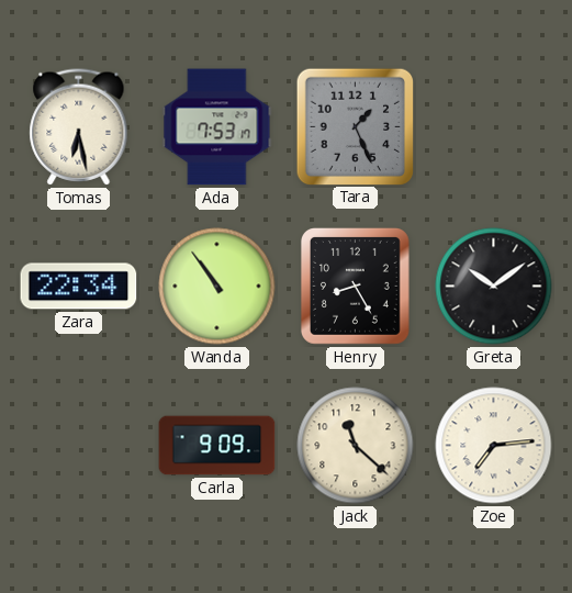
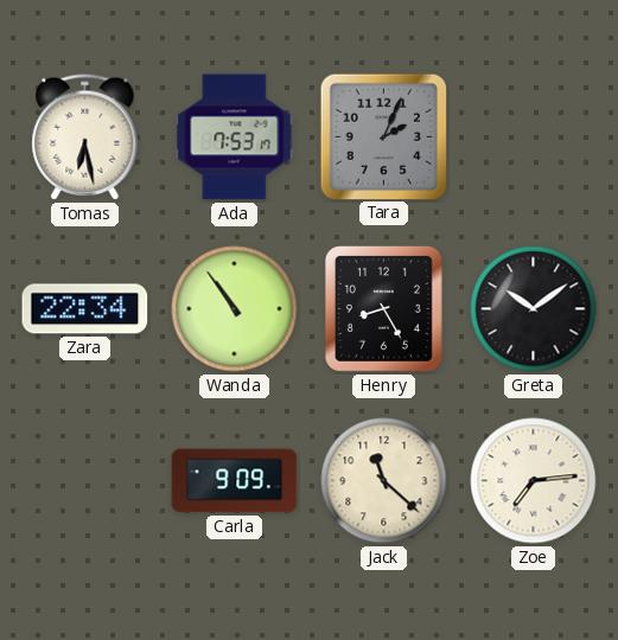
Tara: 1:26 -> 2:04
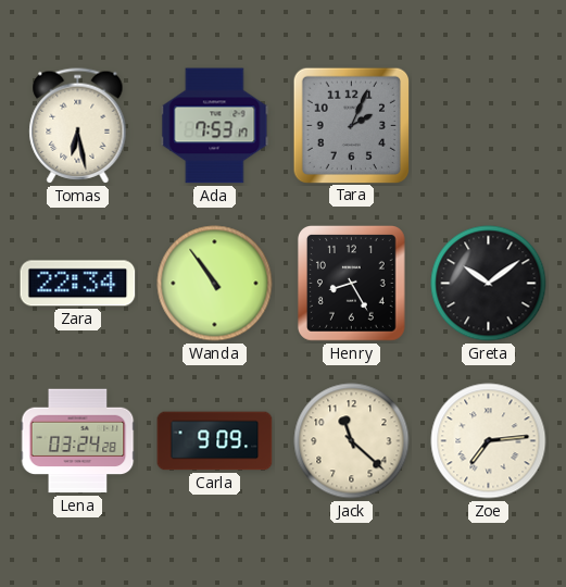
Lena: none -> 03:24
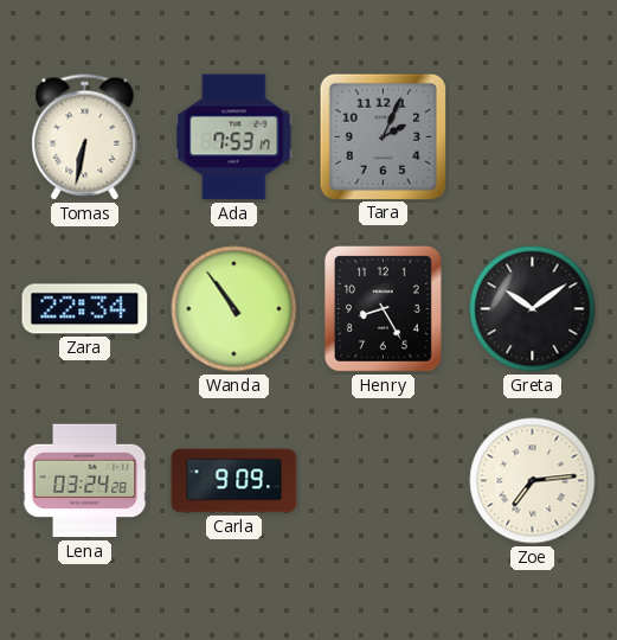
Tomas: 6:28 -> 6:32
Jack: 11:22 -> none
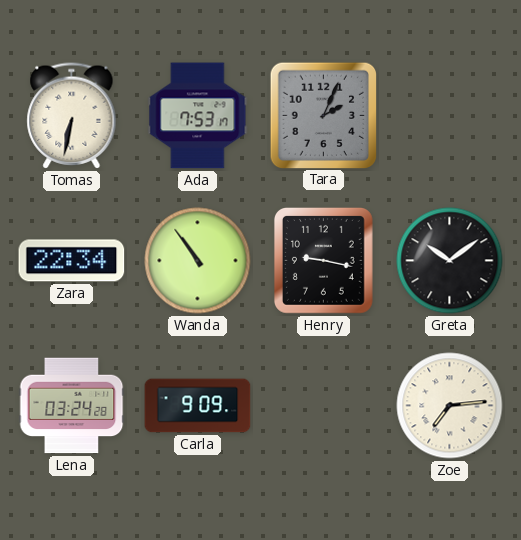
Henry: 8:25 -> 9:17
